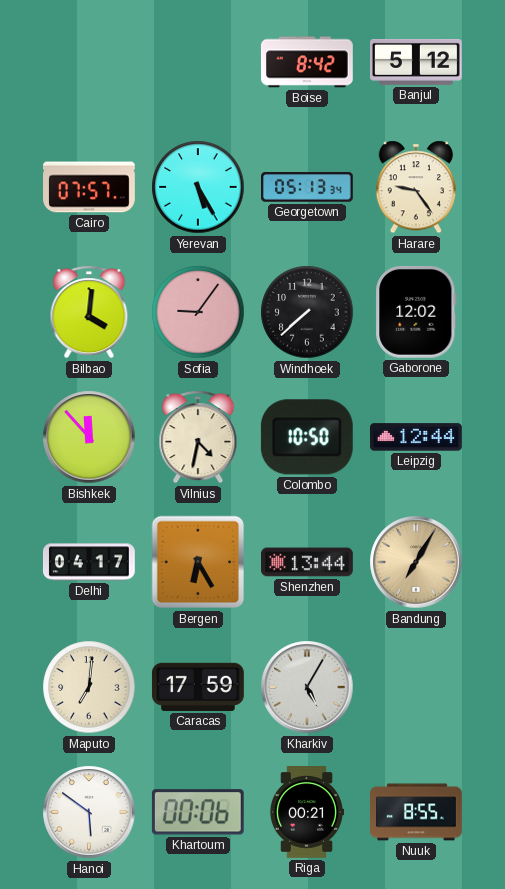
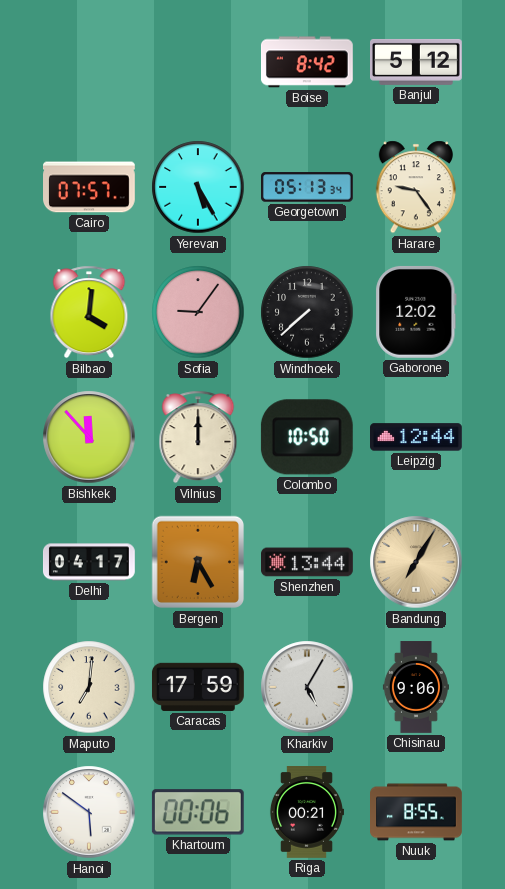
Vilnius: 4:32 -> 12:00
Chisinau: none -> 9:06
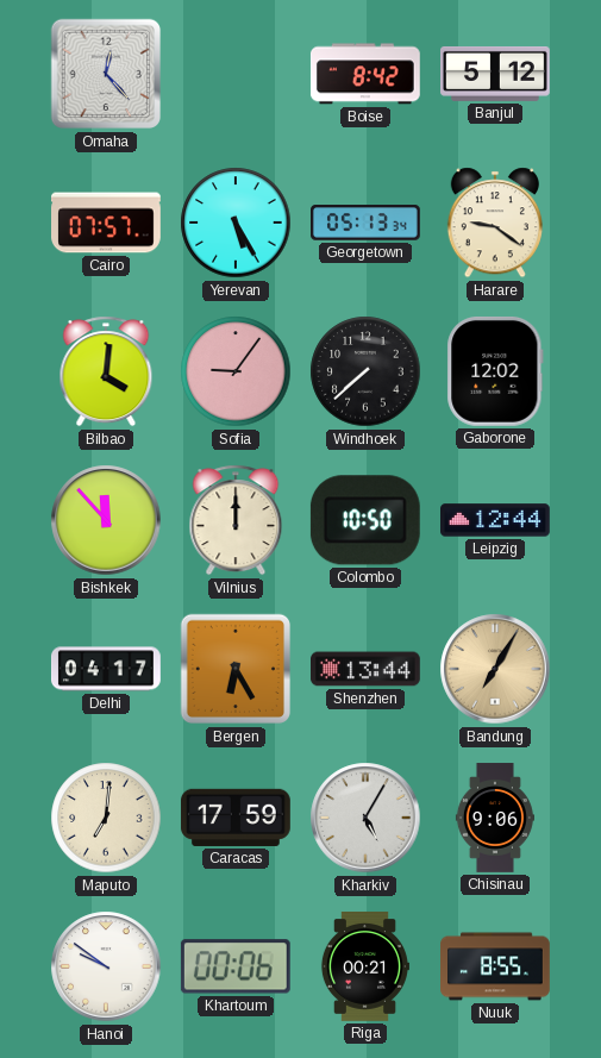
Omaha: none -> 12:23
Harare: 9:24 -> 9:21
Hanoi: 5:51 -> 9:51
